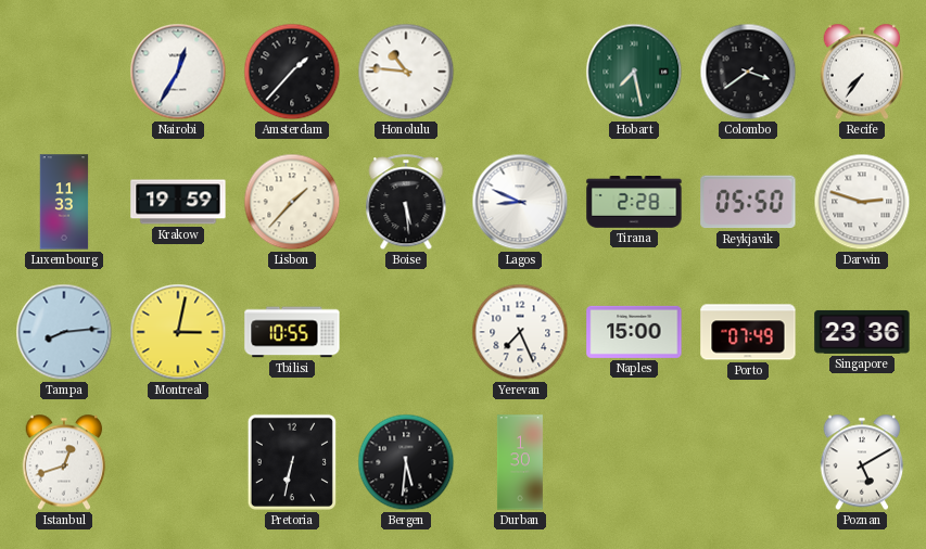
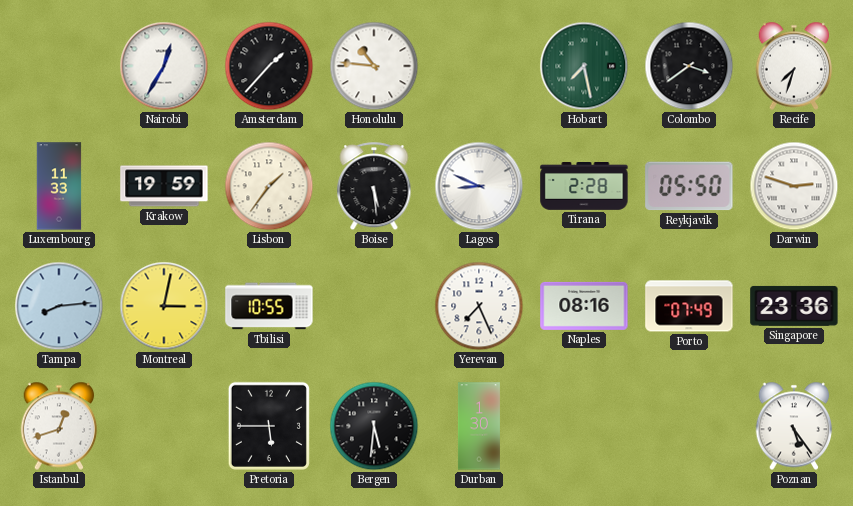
Recife: 7:36 -> 7:33
Lisbon: 1:37 -> 1:36
Naples: 15:00 -> 08:16
Pretoria: 6:32 -> 5:45
Poznan: 5:10 -> 5:24
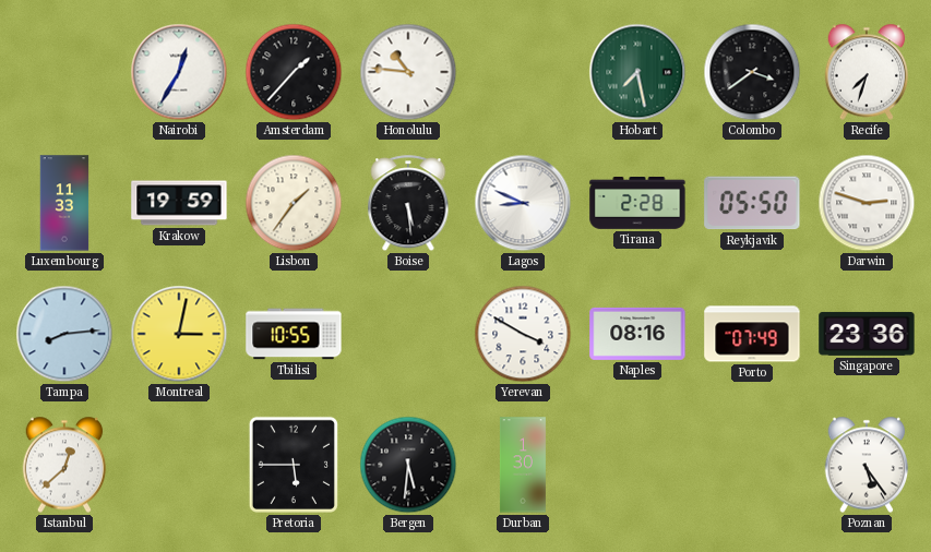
Yerevan: 7:26 -> 3:50
Istanbul: 12:42 -> 12:38
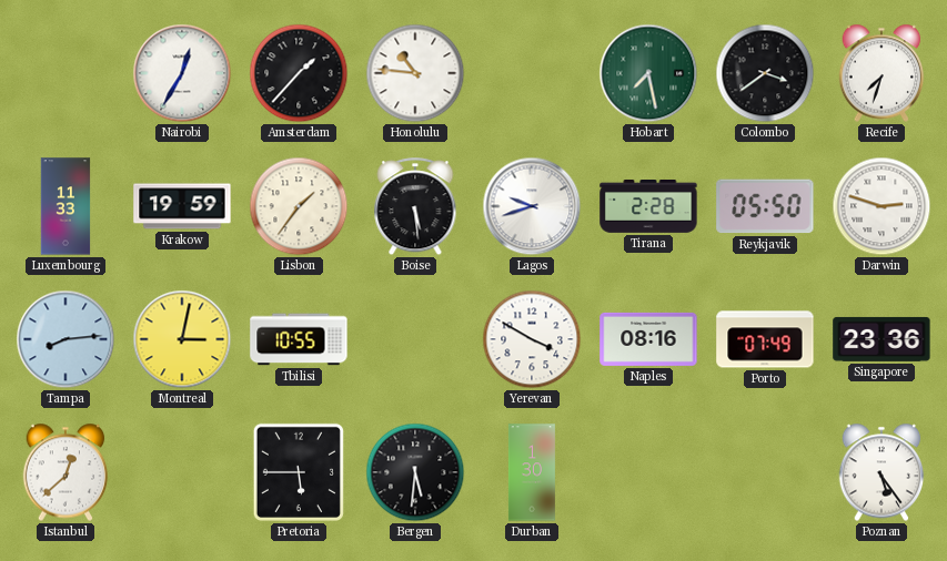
Lagos: 8:49 -> 9:42
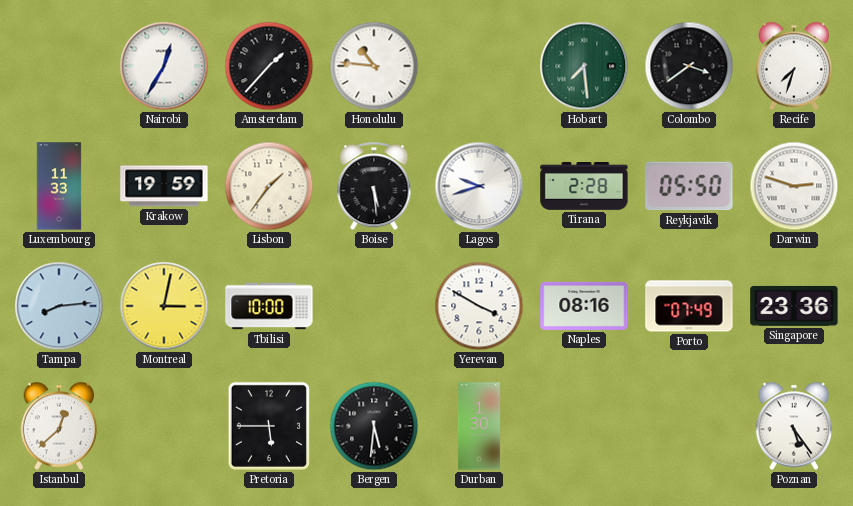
Hobart: 7:28 -> 7:29
Tbilisi: 10:55 -> 10:00
